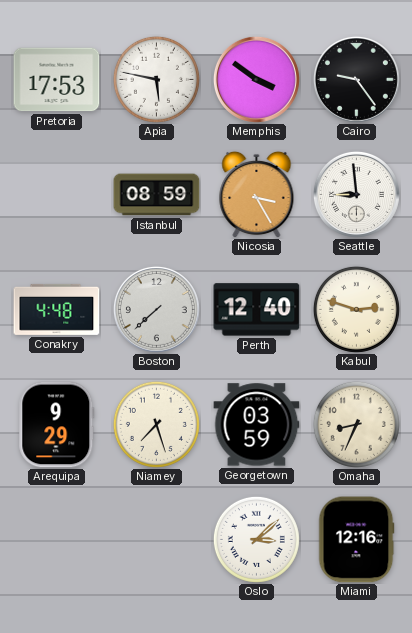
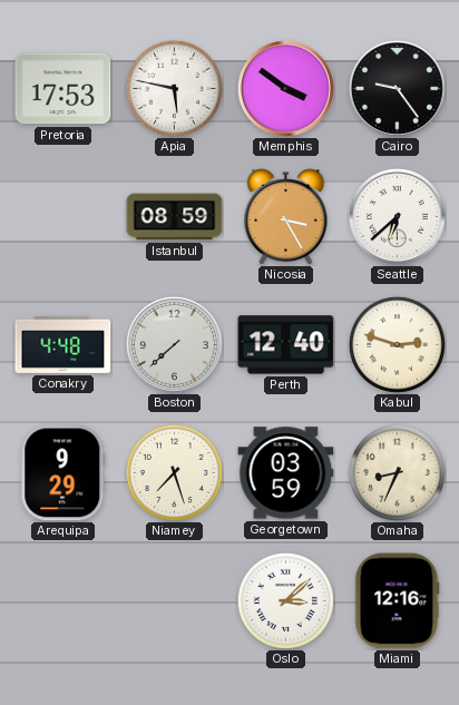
Seattle: 8:59 -> 6:38
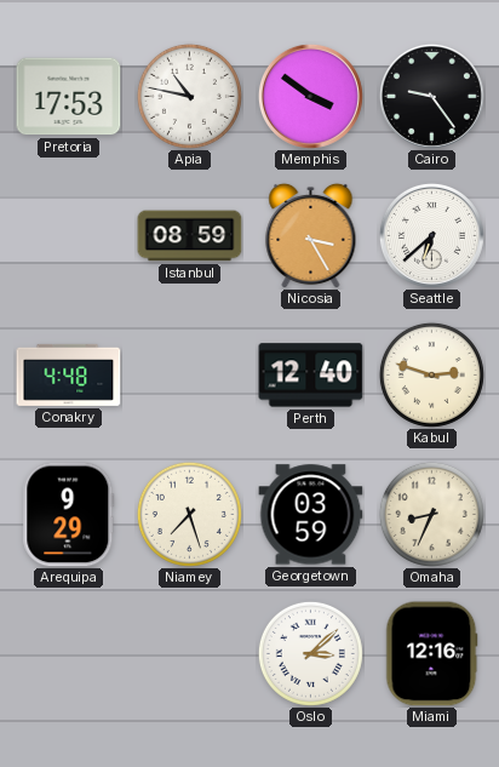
Apia: 5:47 -> 10:47
Boston: 7:38 -> none
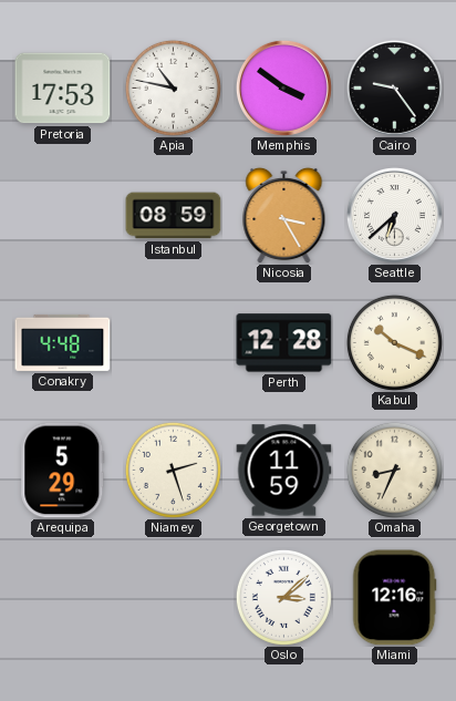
Perth: 12:40 -> 12:28
Kabul: 2:48 -> 10:19
Arequipa: 9:29 -> 5:29
Niamey: 7:27 -> 2:27
Georgetown: 03:59 -> 11:59
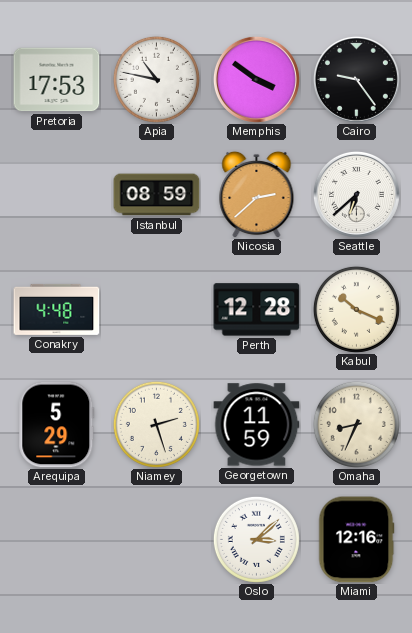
Nicosia: 3:25 -> 2:38
